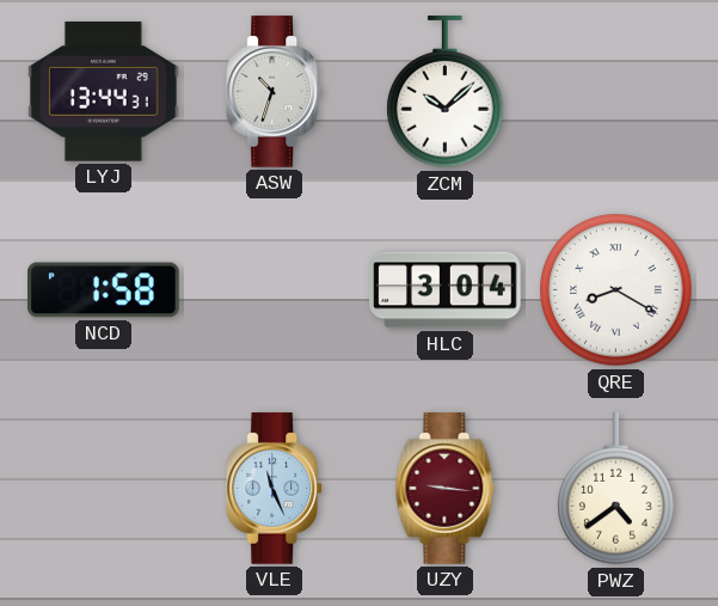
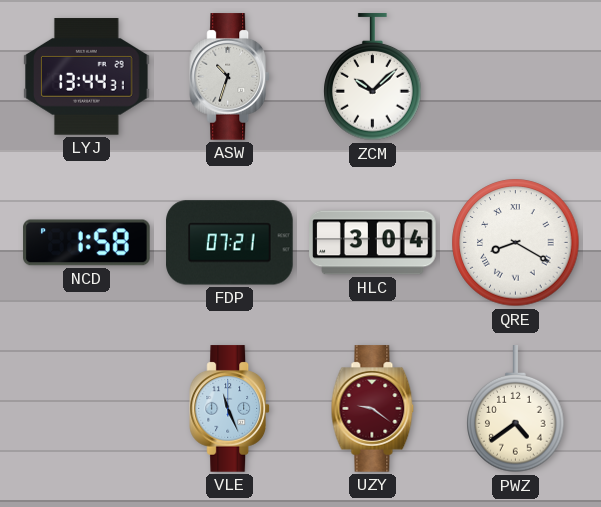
FDP: none -> 07:21
UZY: 9:16 -> 9:21
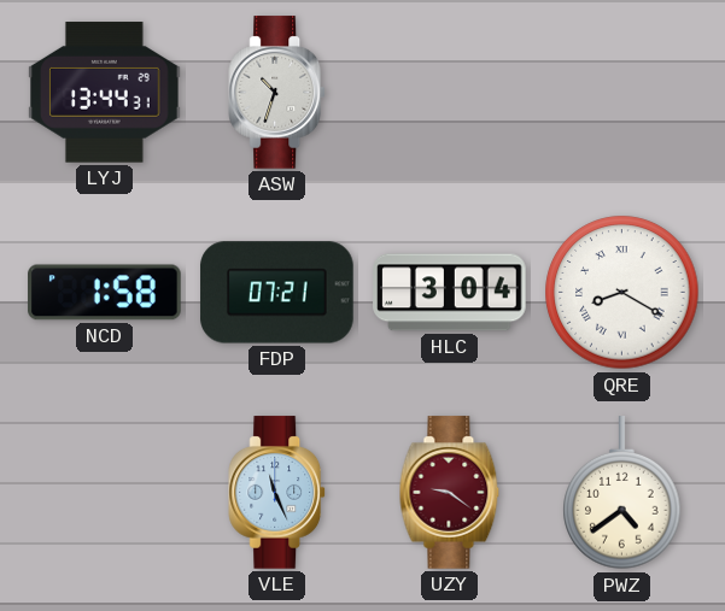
ZCM: 10:08 -> none
